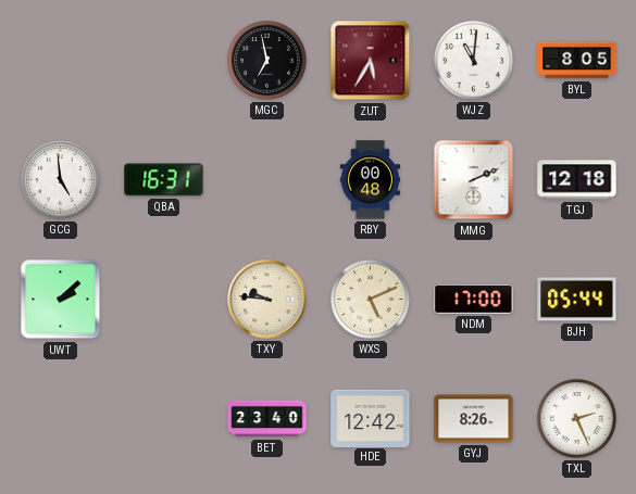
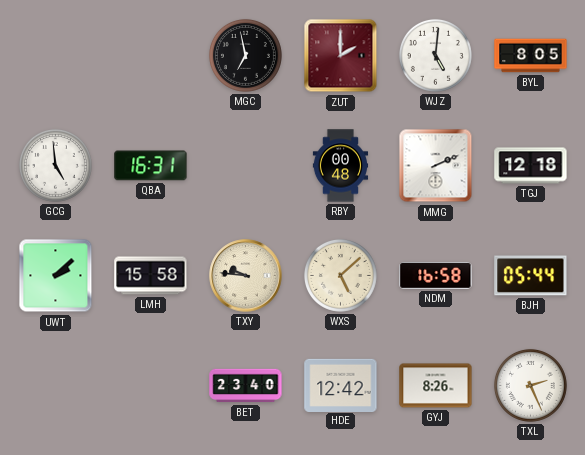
ZUT: 5:35 -> 2:00
WJZ: 11:01 -> 5:01
LMH: none -> 15:58
WXS: 5:11 -> 5:08
NDM: 17:00 -> 16:58
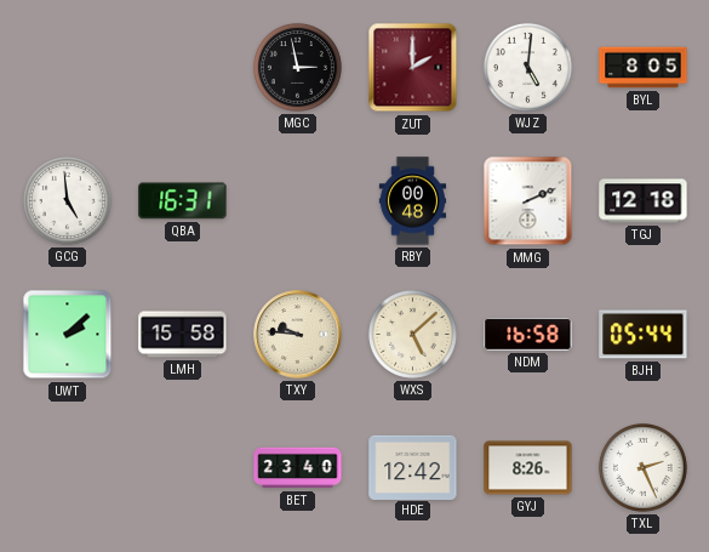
MGC: 6:58 -> 2:58
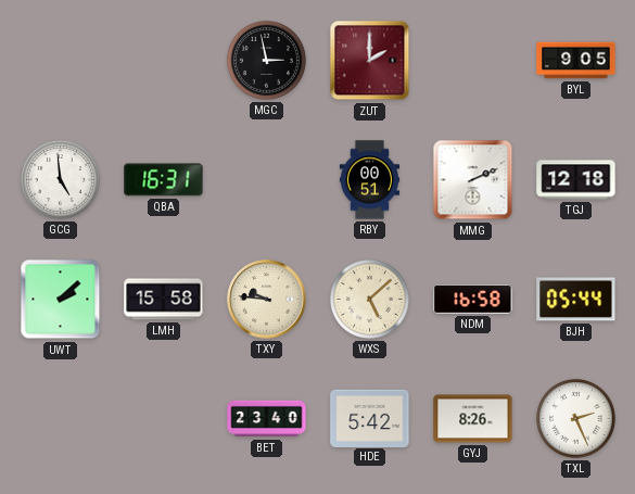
WJZ: 5:01 -> none
BYL: 8:05 -> 9:05
RBY: 00:48 -> 00:51
HDE: 12:42 -> 5:42
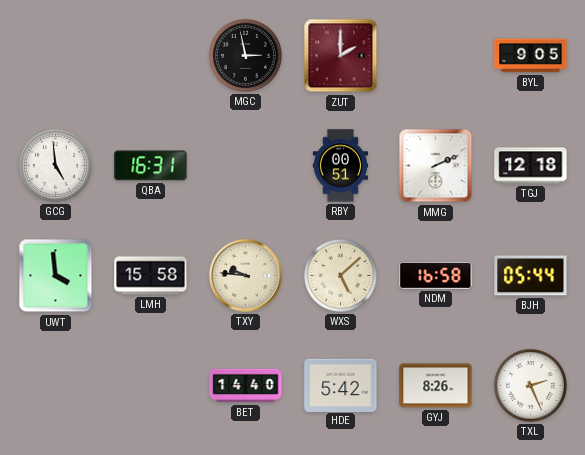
UWT: 2:08 -> 3:59
BET: 23:40 -> 14:40
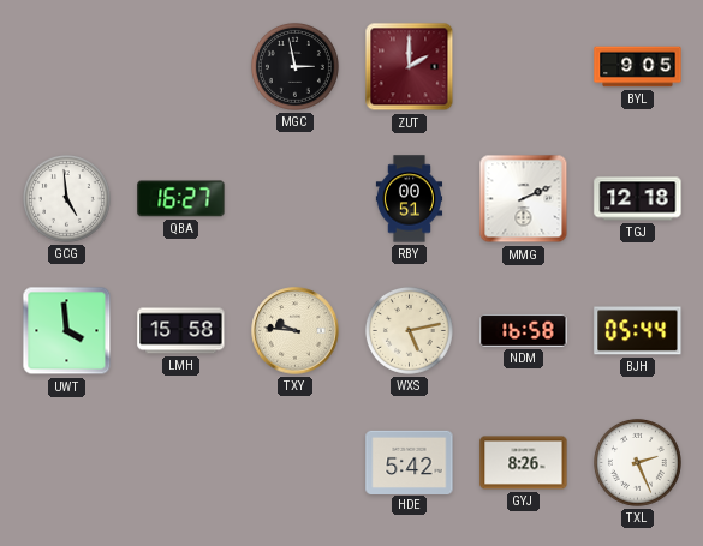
QBA: 16:31 -> 16:27
WXS: 5:08 -> 5:13
BET: 14:40 -> none
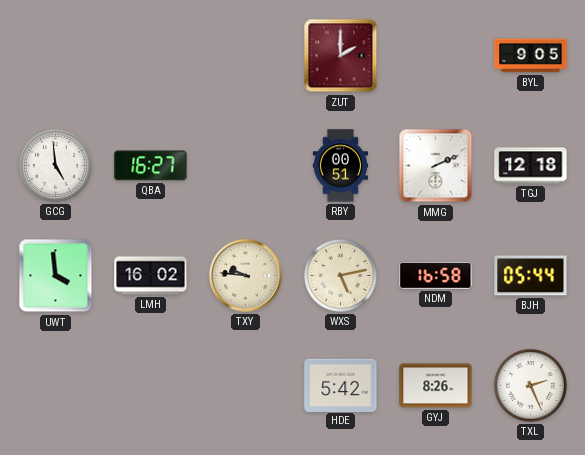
MGC: 2:58 -> none
LMH: 15:58 -> 16:02
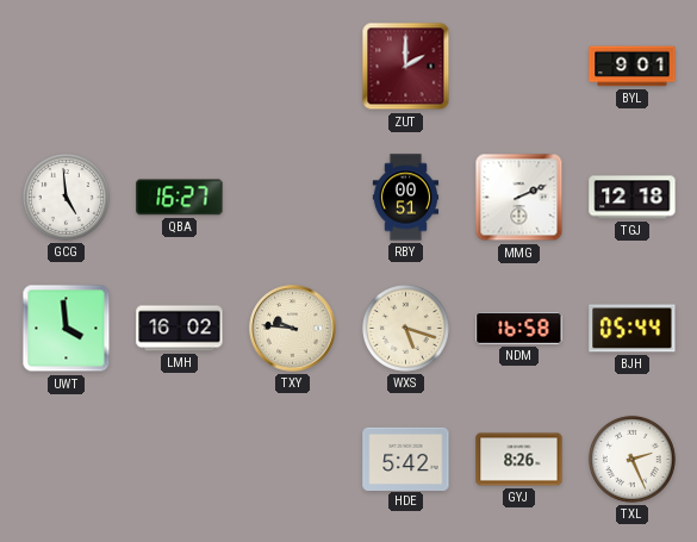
BYL: 9:05 -> 9:01
WXS: 5:13 -> 5:18
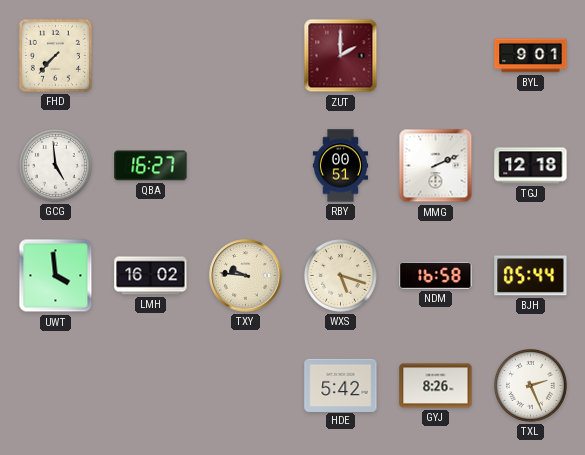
FHD: none -> 7:37
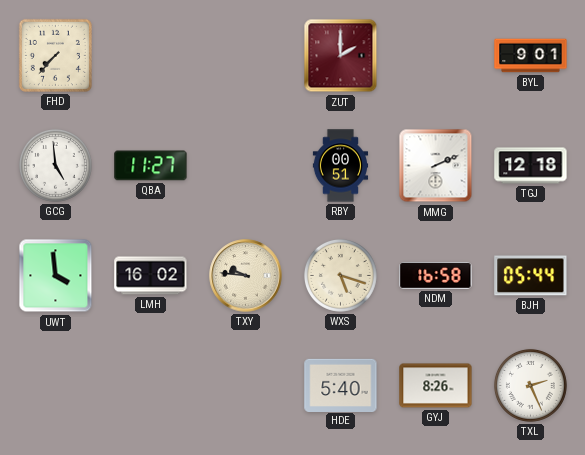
QBA: 16:27 -> 11:27
HDE: 5:42 -> 5:40
